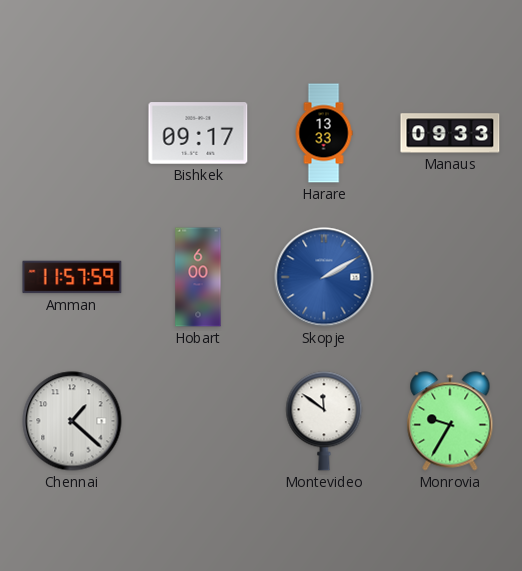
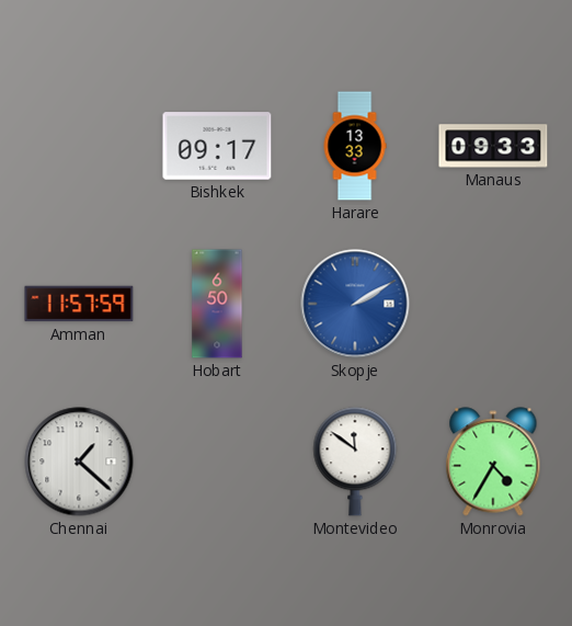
Hobart: 6:00 -> 6:50
Monrovia: 9:35 -> 4:35
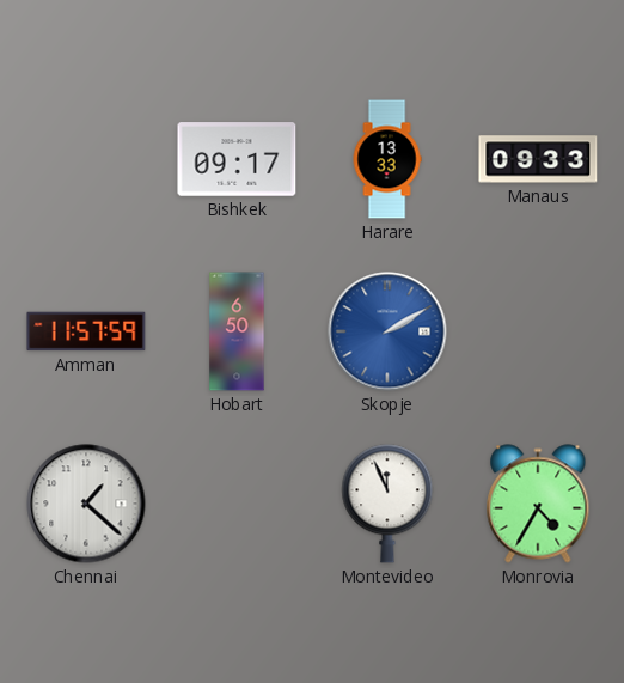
Montevideo: 11:51 -> 11:56
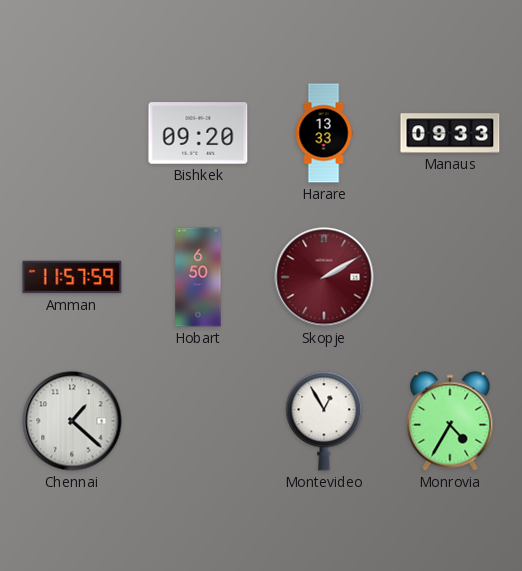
Bishkek: 09:17 -> 09:20
Skopje dial: blue -> burgundy
Montevideo: 11:56 -> 12:55
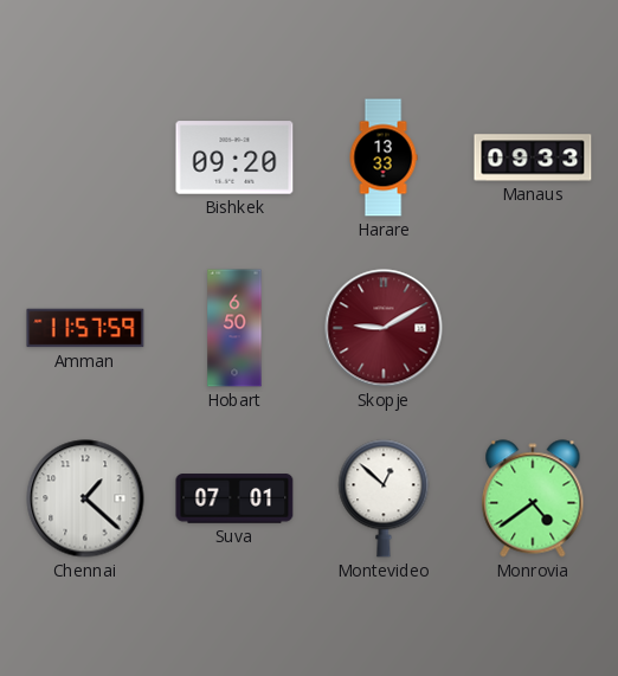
Skopje: 2:10 -> 9:10
Suva: none -> 07:01
Montevideo: 12:55 -> 12:52
Monrovia: 4:35 -> 4:39
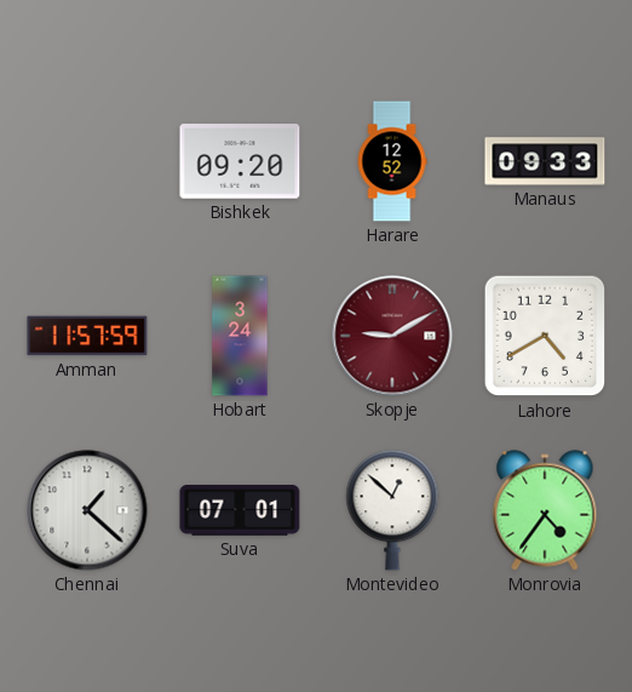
Harare: 13:33 -> 12:52
Hobart: 6:50 -> 3:24
Lahore: none -> 4:40
Monrovia: 4:39 -> 4:36
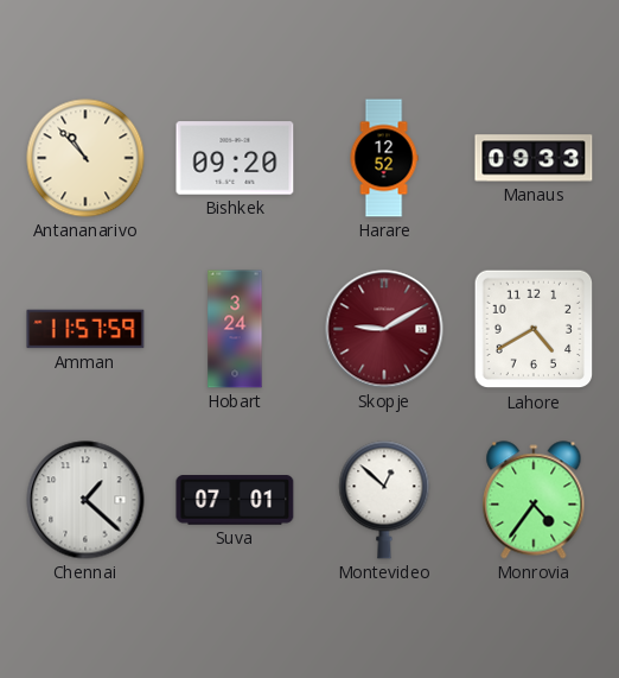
Antananarivo: none -> 10:53
